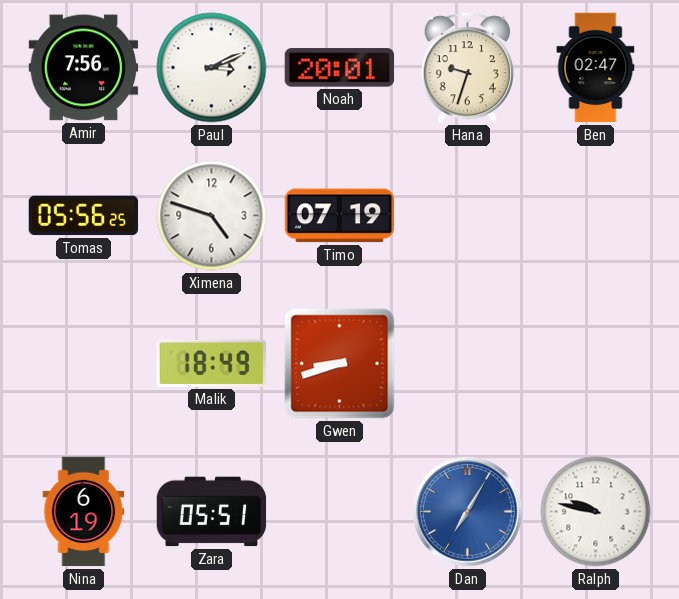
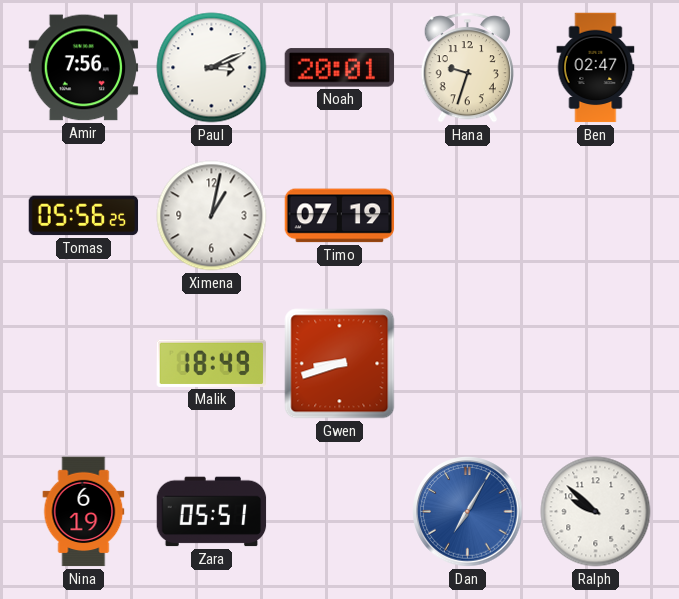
Ximena: 4:48 -> 1:02
Ralph: 9:47 -> 9:52
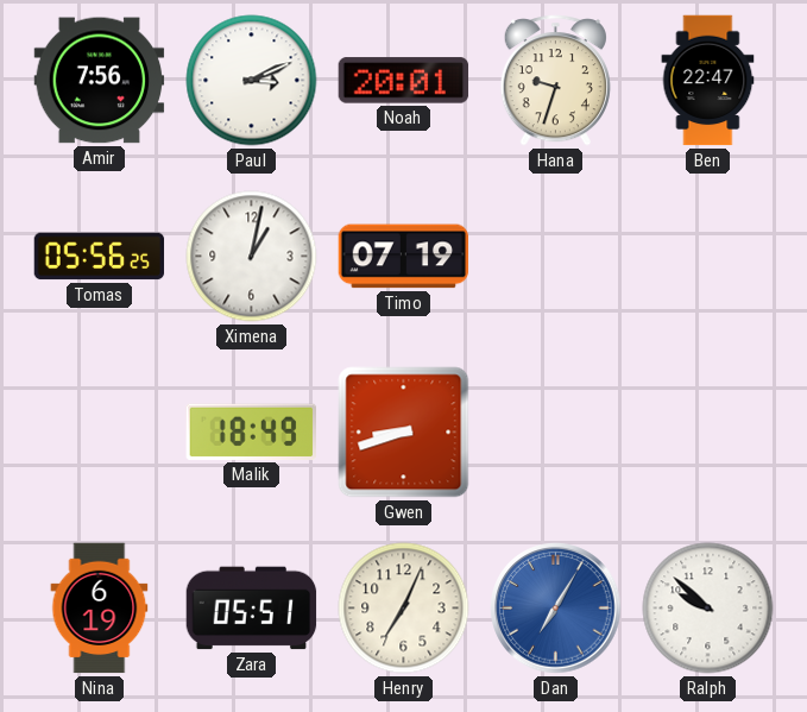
Ben: 02:47 -> 22:47
Henry: none -> 7:04
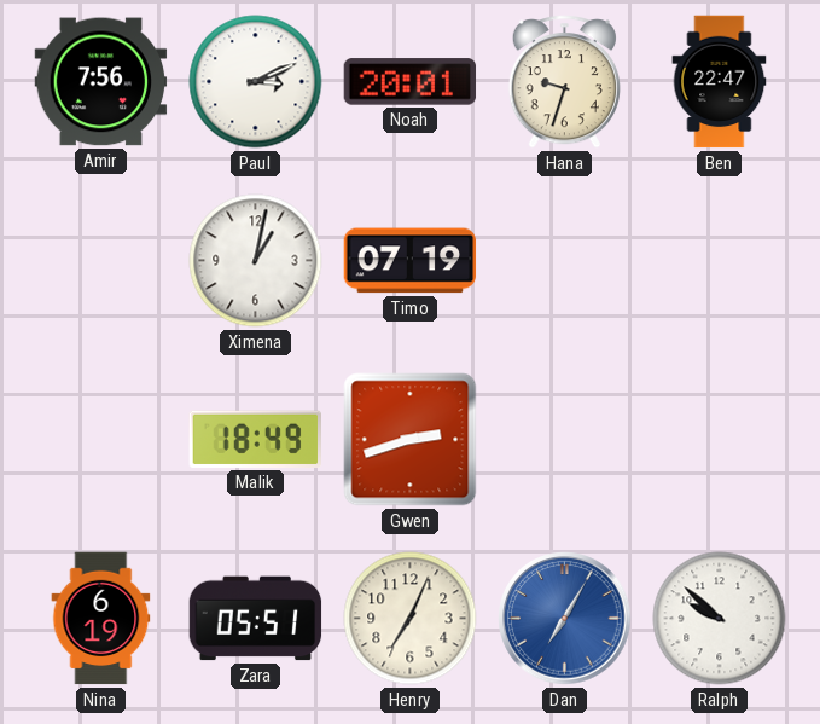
Tomas: 05:56 -> none
Gwen: 8:42 -> 2:42
